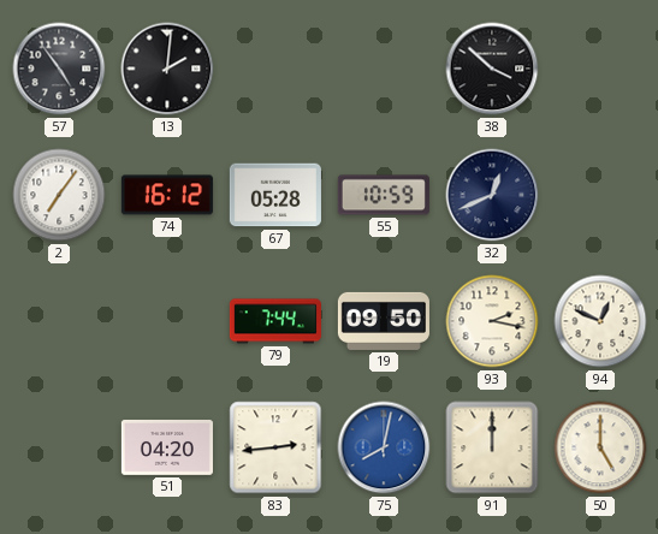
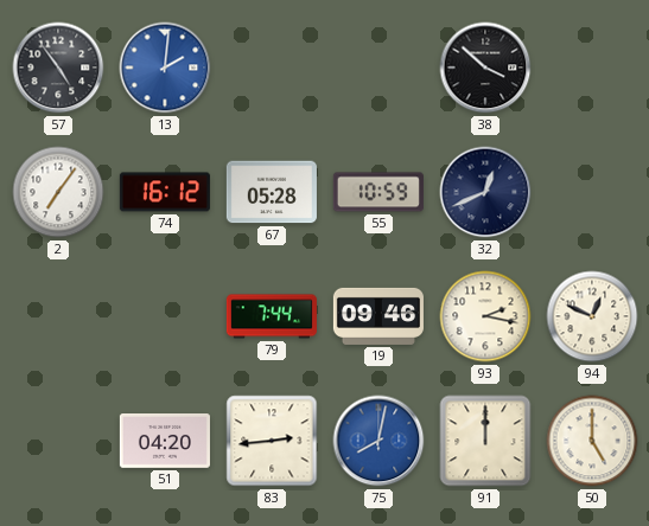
13 dial: black -> blue
19: 09:50 -> 09:46
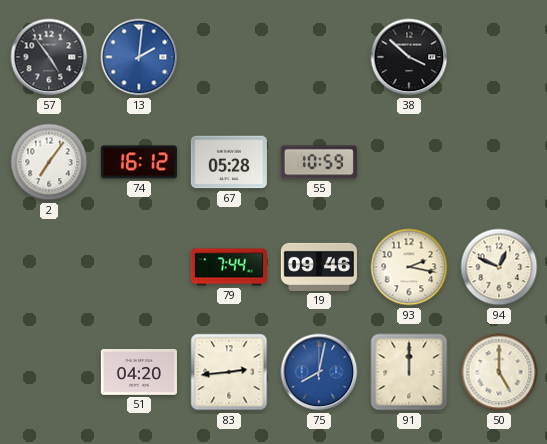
32: 12:41 -> none
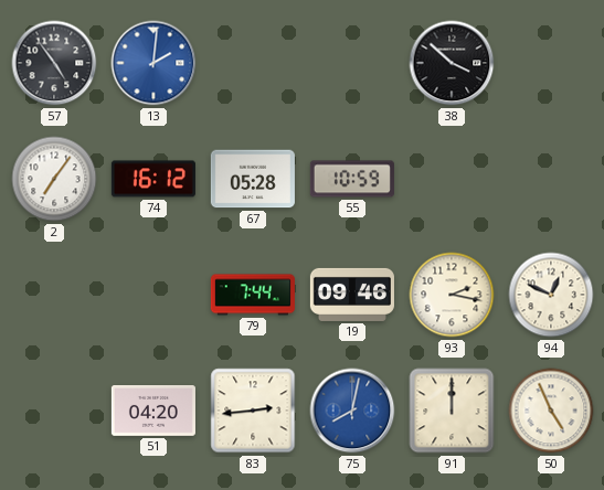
50: 5:00 -> 4:56
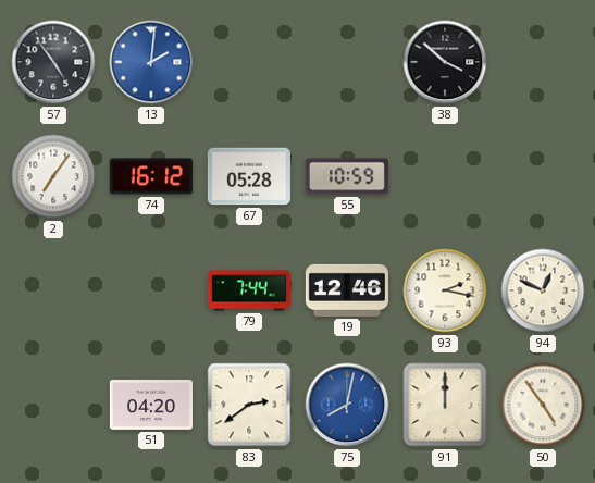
19: 09:46 -> 12:46
83: 2:44 -> 2:39
50: 4:56 -> 4:54
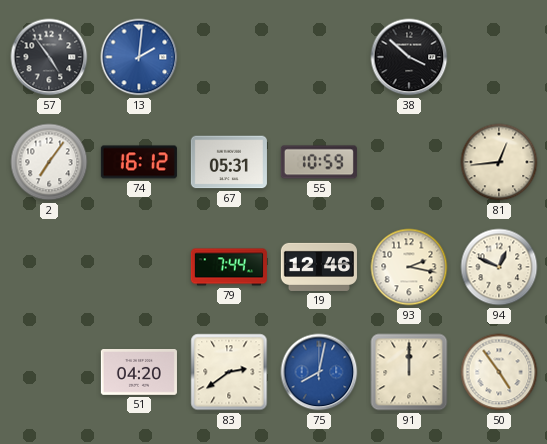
67: 05:28 -> 05:31
81: none -> 12:44
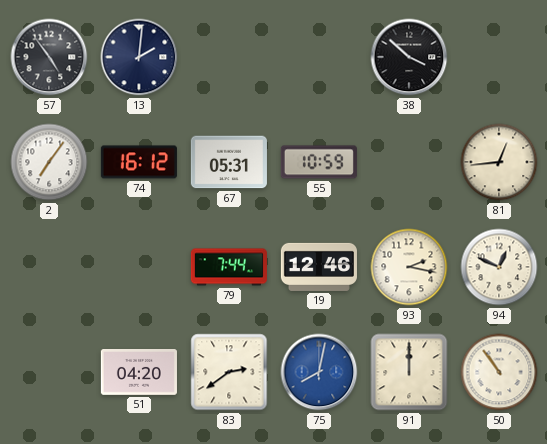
13 dial: blue -> navy
50: 4:54 -> 10:54
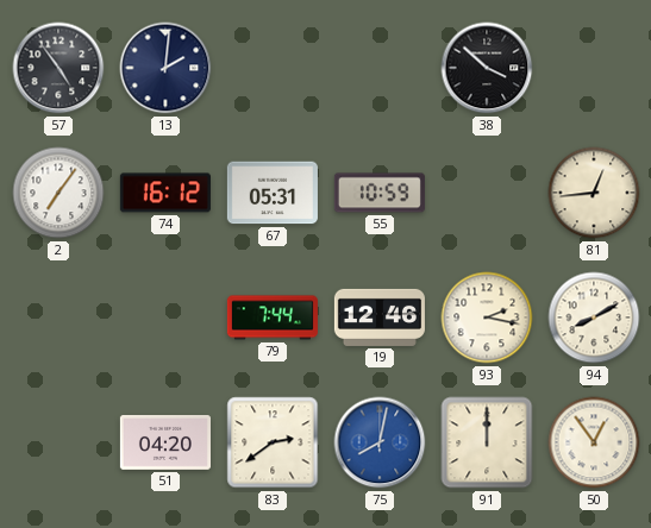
94: 12:49 -> 8:10
50: 10:54 -> 12:54
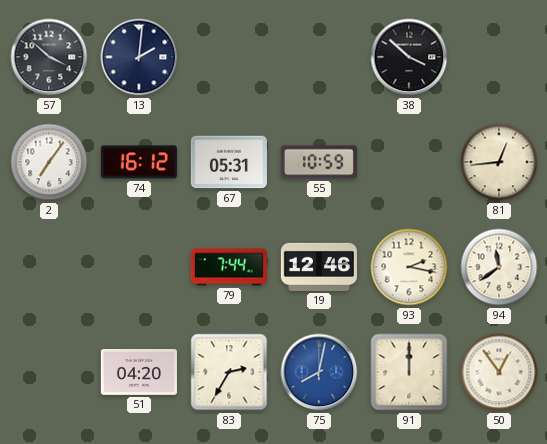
57: 4:54 -> 3:52
94: 8:10 -> 11:39
83: 2:39 -> 2:35
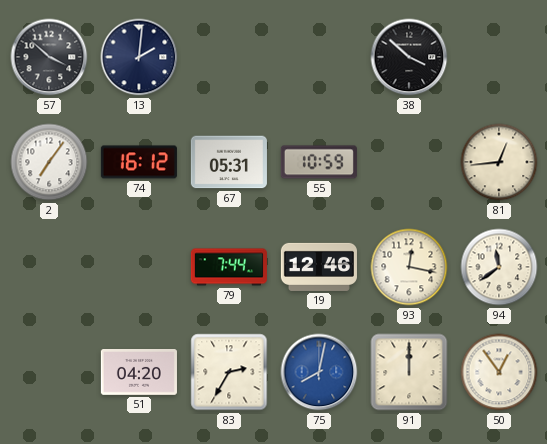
93: 2:17 -> 12:17
